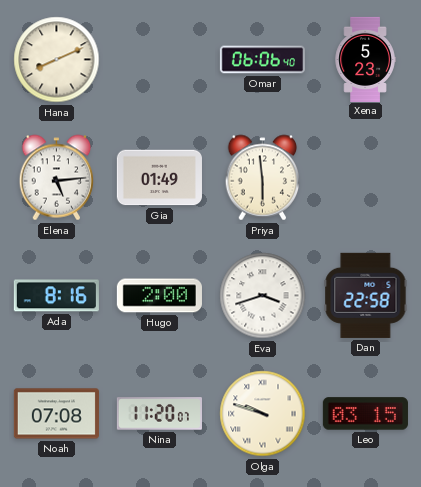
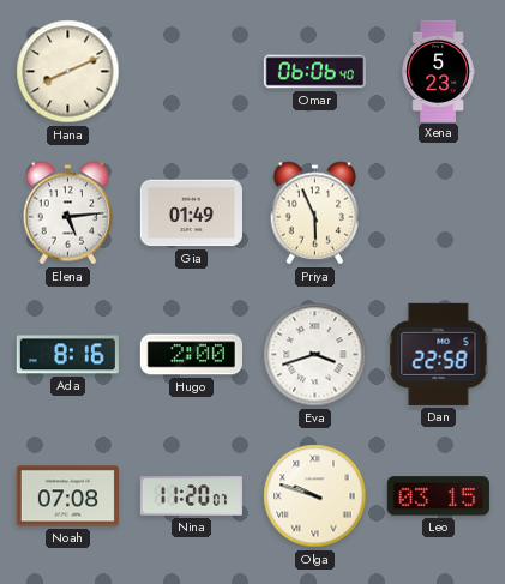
Priya: 5:59 -> 5:56
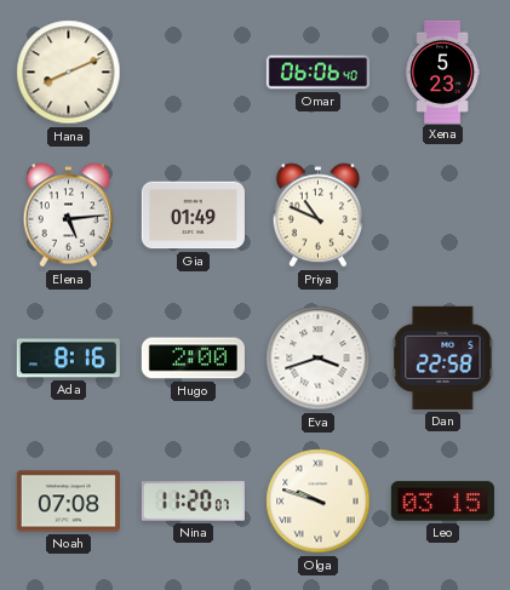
Priya: 5:56 -> 10:49
